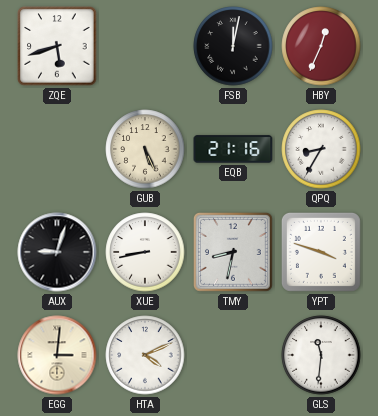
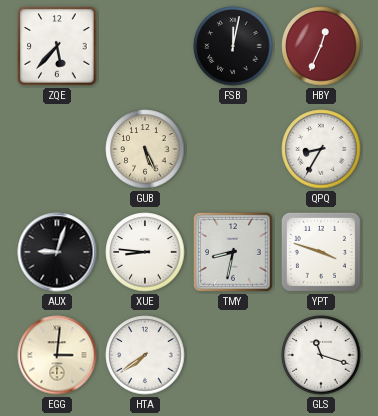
ZQE: 5:42 -> 5:37
EQB: 21:16 -> none
XUE: 8:43 -> 8:46
HTA: 4:11 -> 7:39
GLS: 11:31 -> 11:18
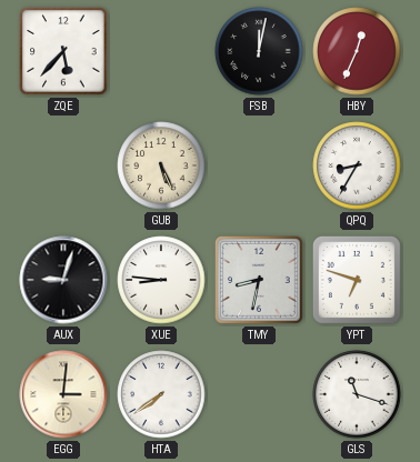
YPT: 3:48 -> 6:48
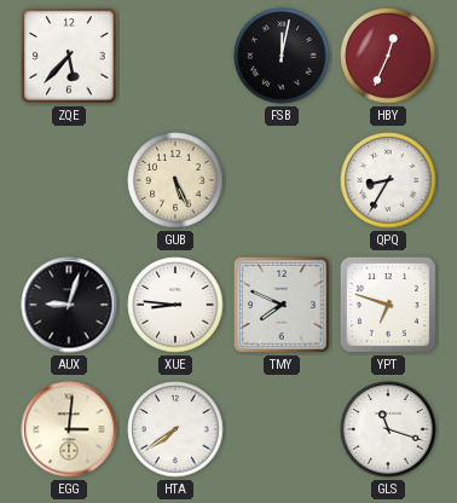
TMY: 8:32 -> 7:49
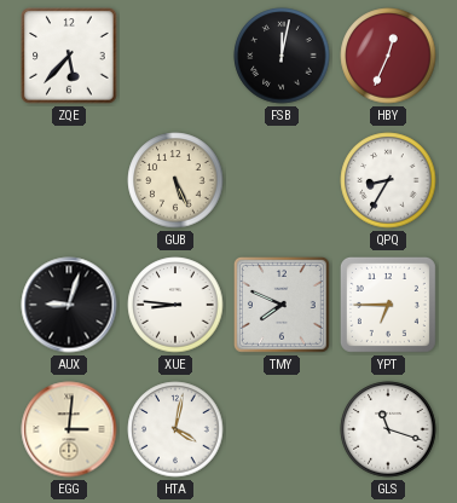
YPT: 6:48 -> 6:45
HTA: 7:39 -> 4:02
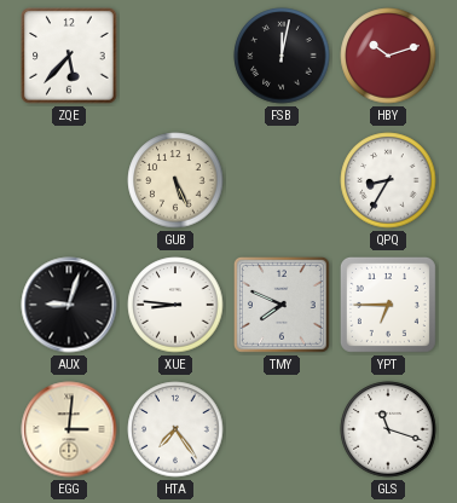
HBY: 12:34 -> 10:12
HTA: 4:02 -> 7:24
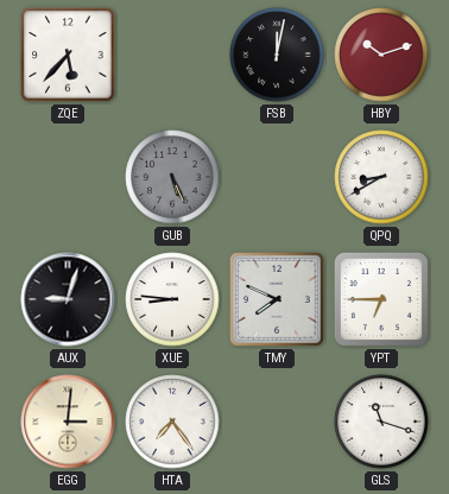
GUB dial: cream -> grey
QPQ: 8:35 -> 8:40
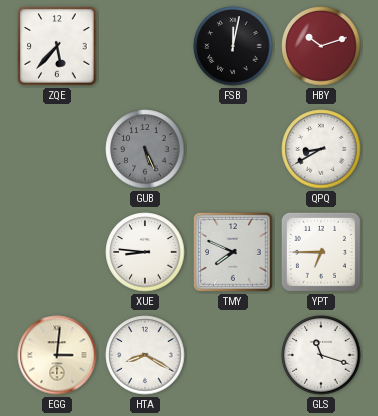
AUX: 9:03 -> none
HTA: 7:24 -> 8:20
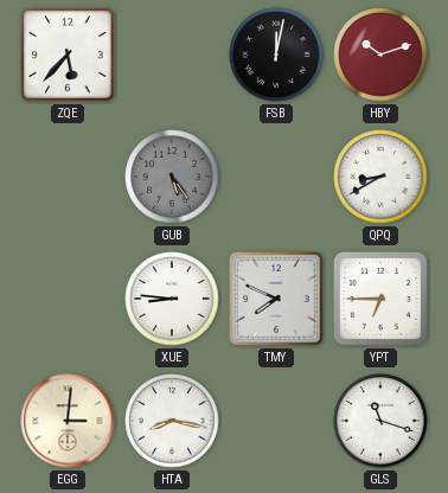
GUB: 5:26 -> 5:24
HTA: 8:20 -> 8:17
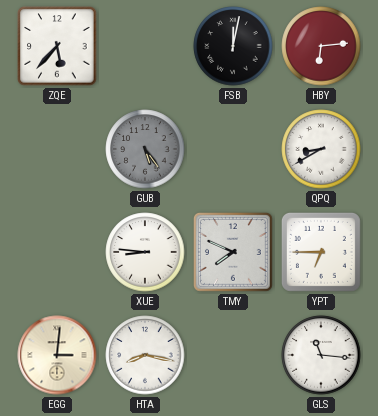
HBY: 10:12 -> 6:14
GLS: 11:18 -> 11:16
